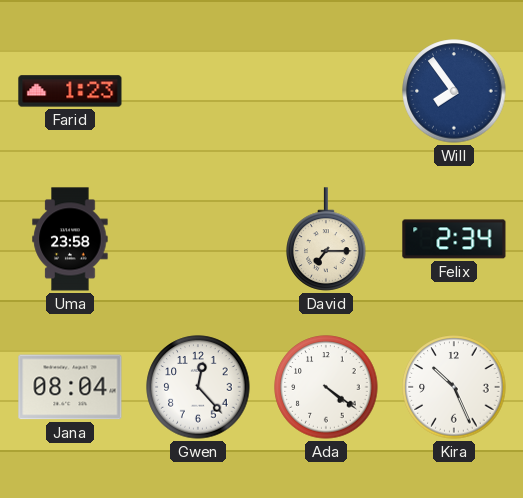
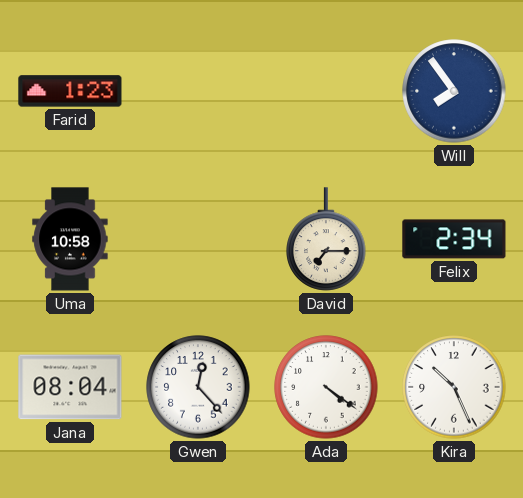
Uma: 23:58 -> 10:58
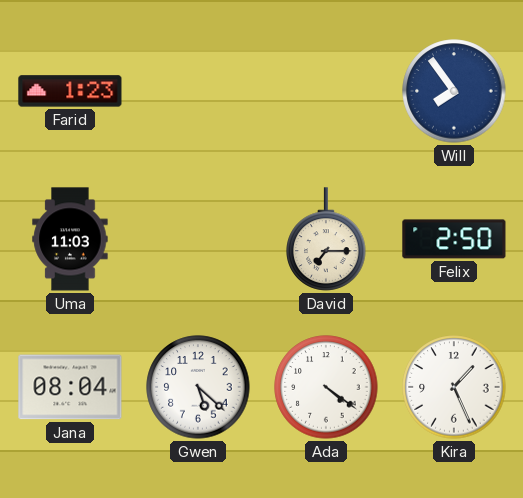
Uma: 10:58 -> 11:03
Felix: 2:34 -> 2:50
Gwen: 12:23 -> 5:22
Kira: 10:26 -> 1:26
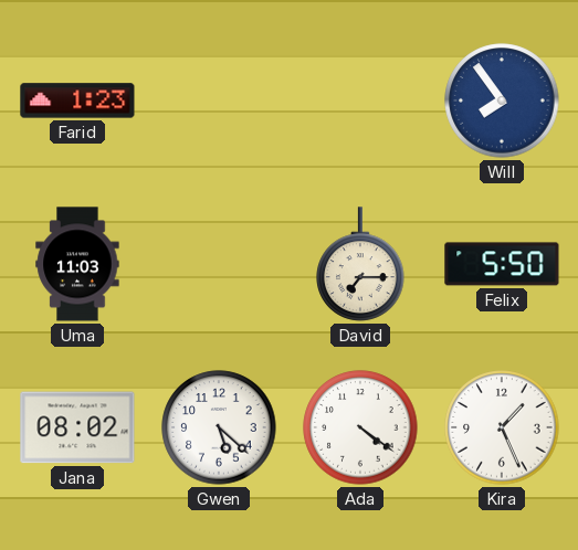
Felix: 2:50 -> 5:50
Jana: 08:04 -> 08:02
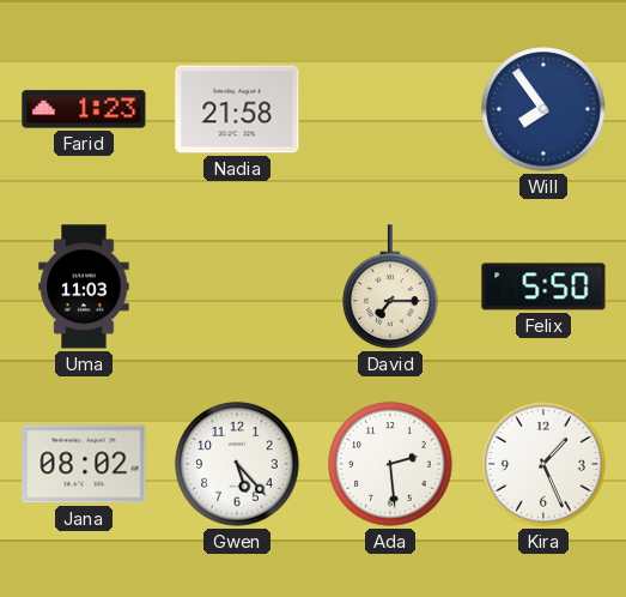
Nadia: none -> 21:58
Gwen: 5:22 -> 5:23
Ada: 4:21 -> 2:29
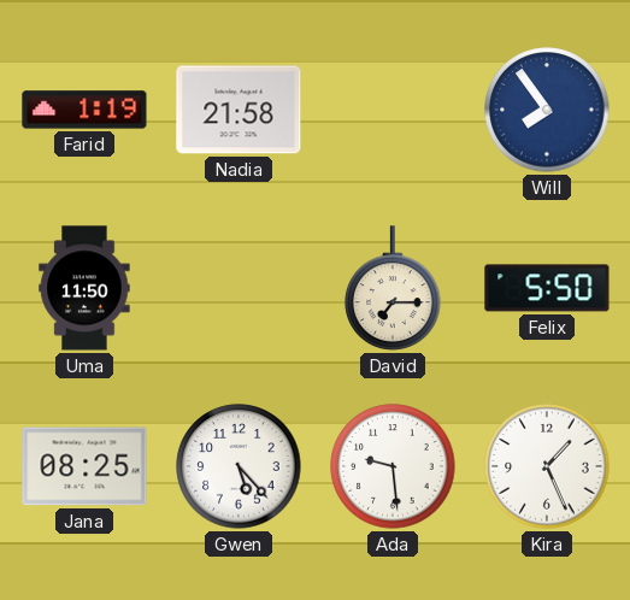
Farid: 1:23 -> 1:19
Uma: 11:03 -> 11:50
Jana: 08:02 -> 08:25
Ada: 2:29 -> 9:29
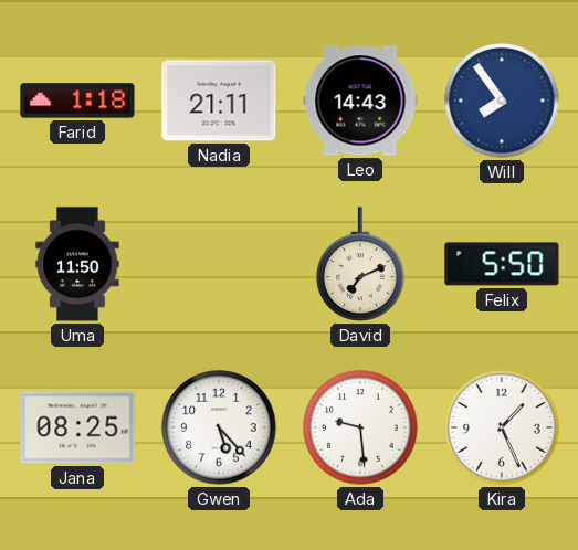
Farid: 1:19 -> 1:18
Nadia: 21:58 -> 21:11
Leo: none -> 14:43
David: 7:15 -> 7:11
